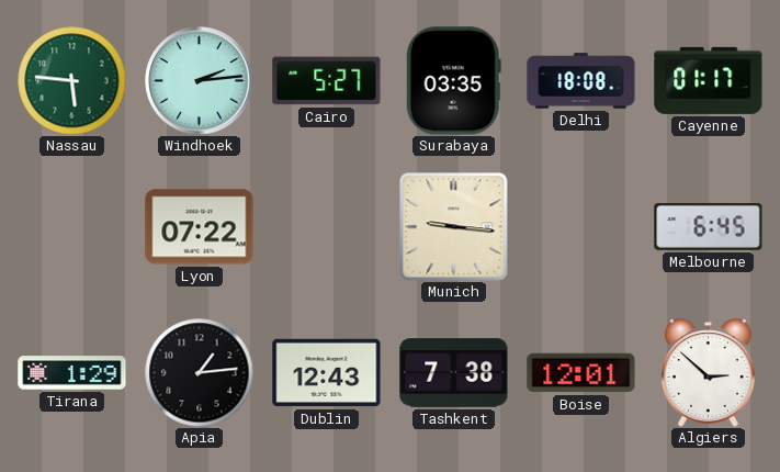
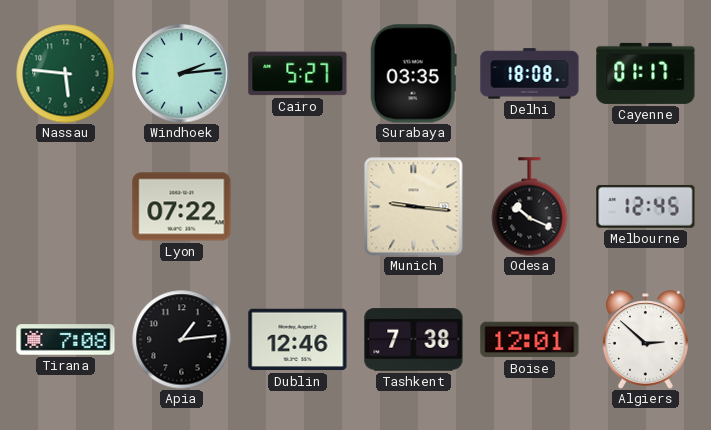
Odesa: none -> 10:19
Melbourne: 6:45 -> 12:45
Tirana: 1:29 -> 7:08
Dublin: 12:43 -> 12:46
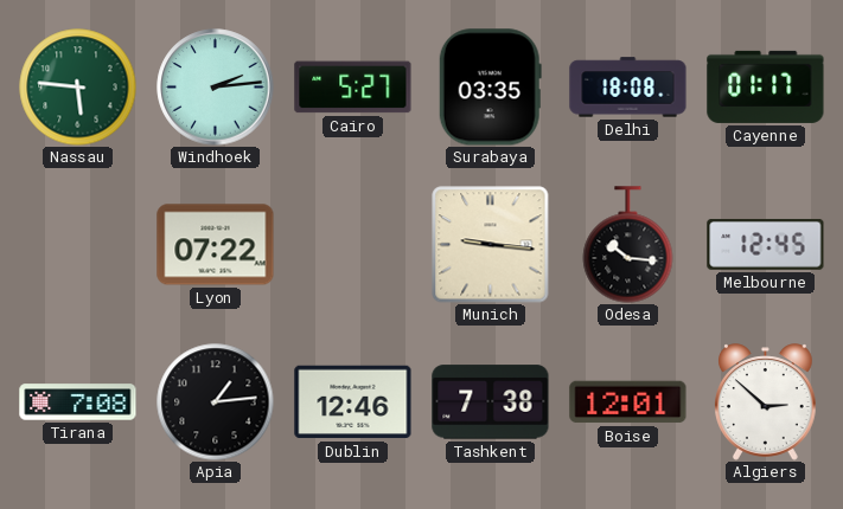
Odesa: 10:19 -> 10:16
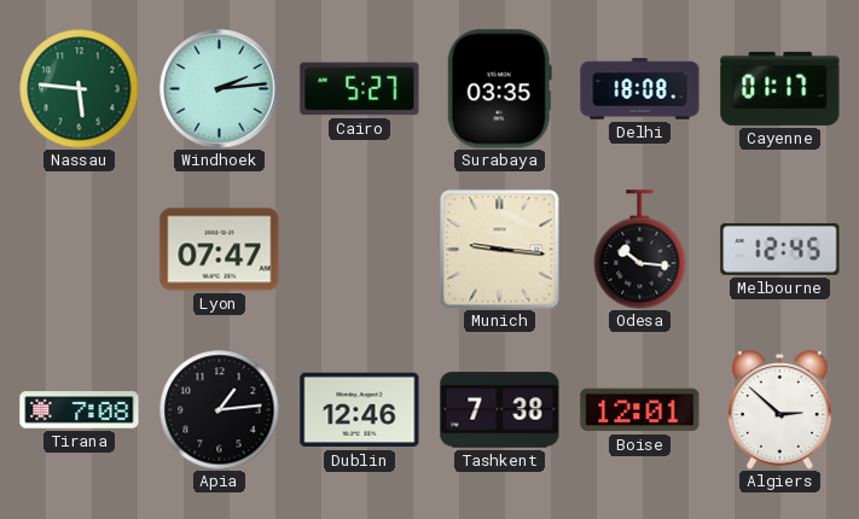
Lyon: 07:22 -> 07:47
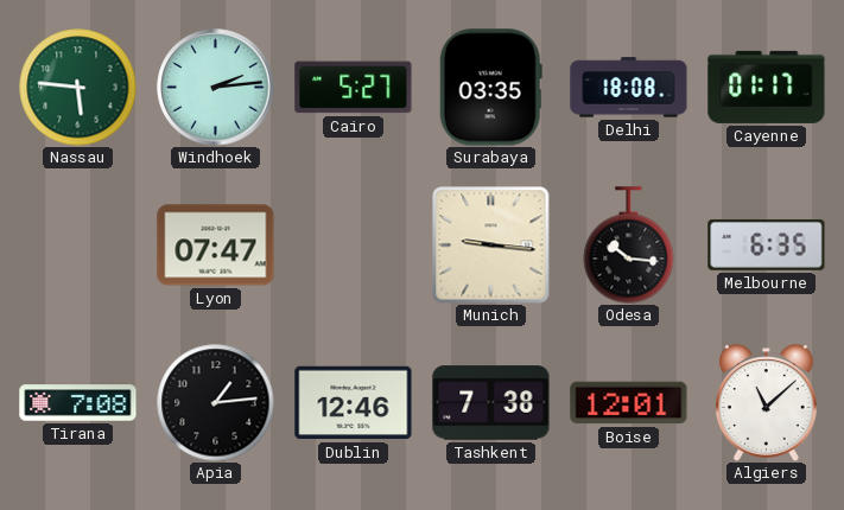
Melbourne: 12:45 -> 6:35
Algiers: 2:52 -> 11:08
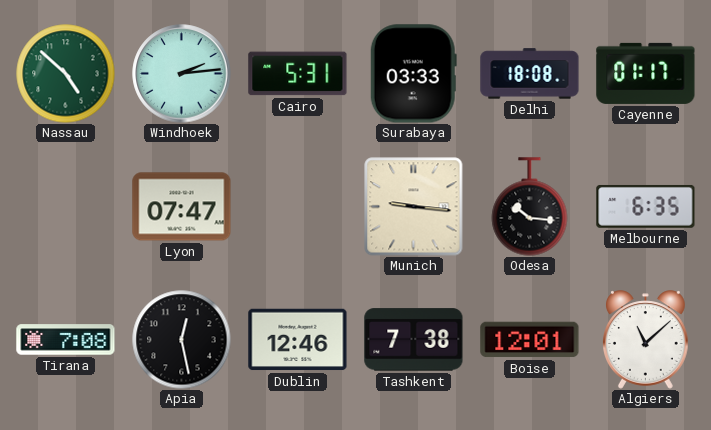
Nassau: 5:46 -> 4:52
Cairo: 5:27 -> 5:31
Surabaya: 03:35 -> 03:33
Apia: 1:14 -> 12:28
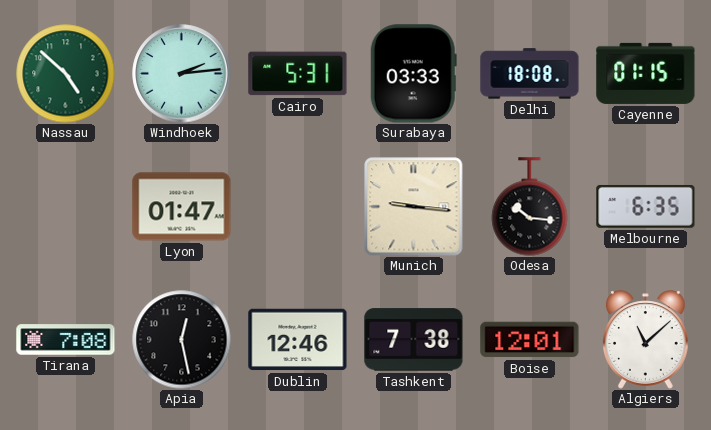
Cayenne: 01:17 -> 01:15
Lyon: 07:47 -> 01:47
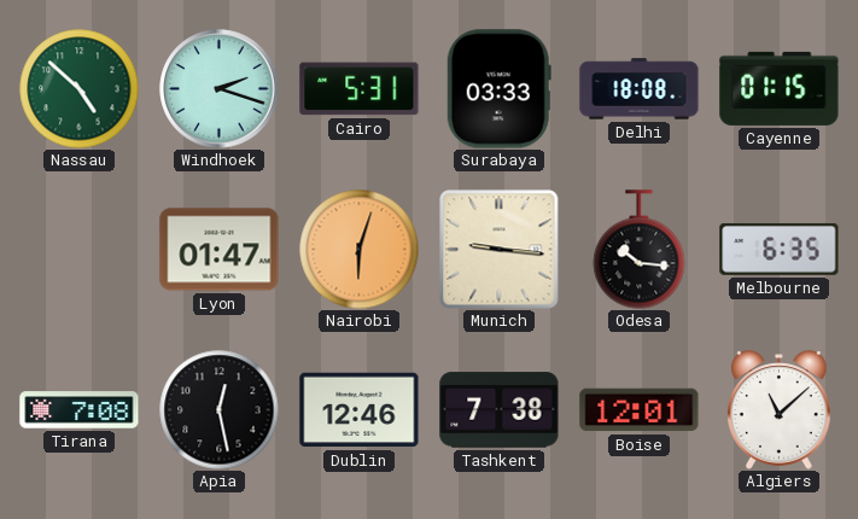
Windhoek: 2:14 -> 2:18
Nairobi: none -> 6:03
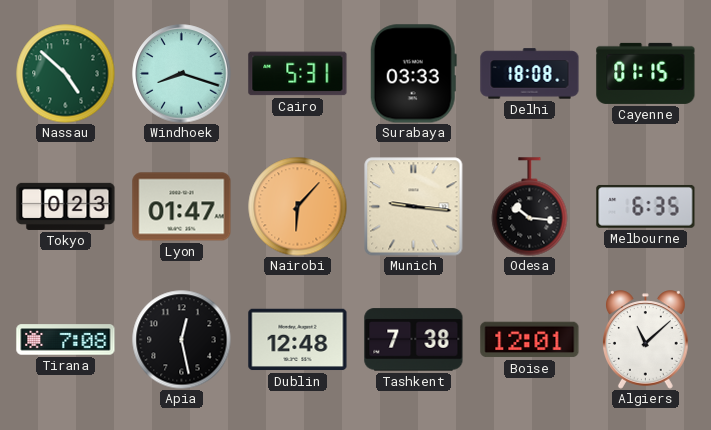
Windhoek: 2:18 -> 8:18
Tokyo: none -> 0:23
Nairobi: 6:03 -> 6:07
Dublin: 12:46 -> 12:48
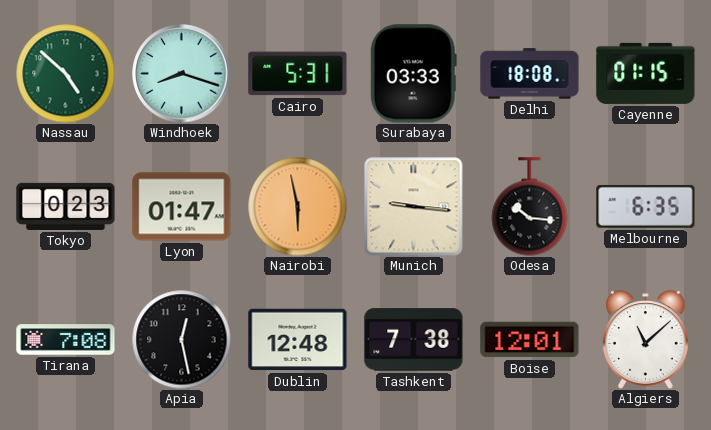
Nairobi: 6:07 -> 5:58
